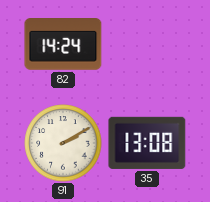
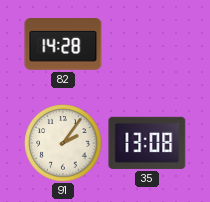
82: 14:24 -> 14:28
91: 2:10 -> 2:06
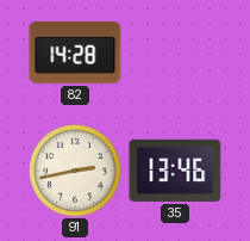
91: 2:06 -> 2:43
35: 13:08 -> 13:46
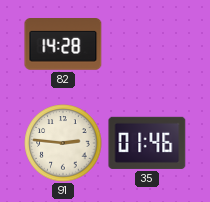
91: 2:43 -> 2:46
35: 13:46 -> 01:46
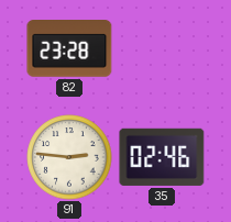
82: 14:28 -> 23:28
35: 01:46 -> 02:46
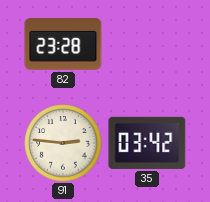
35: 02:46 -> 03:42
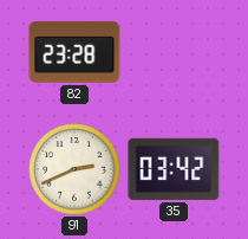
91: 2:46 -> 2:41
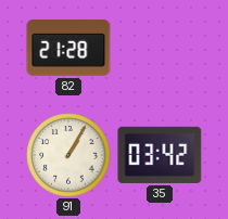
82: 23:28 -> 21:28
91: 2:41 -> 1:05
